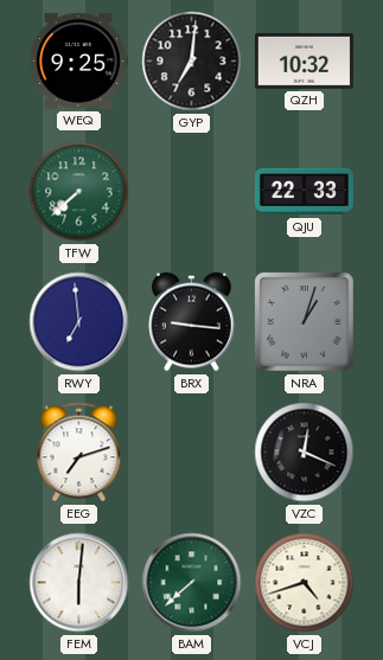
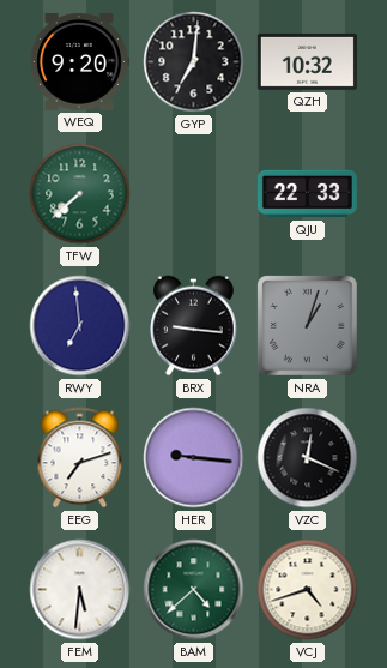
WEQ: 9:25 -> 9:20
HER: none -> 9:16
FEM: 6:01 -> 5:31
BAM: 7:38 -> 4:38
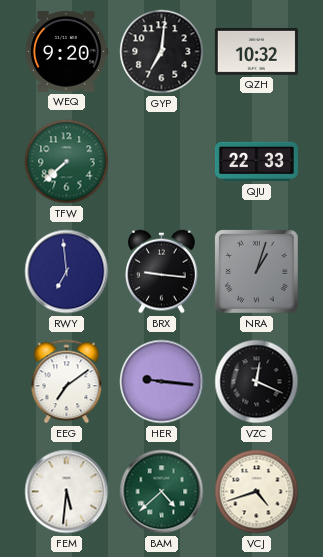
EEG: 7:12 -> 7:09
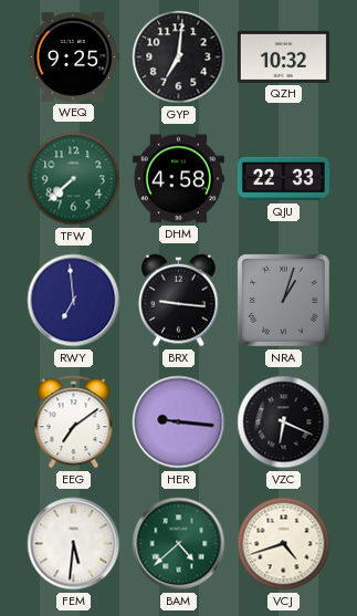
WEQ: 9:20 -> 9:25
DHM: none -> 4:58
VZC: 12:19 -> 6:19
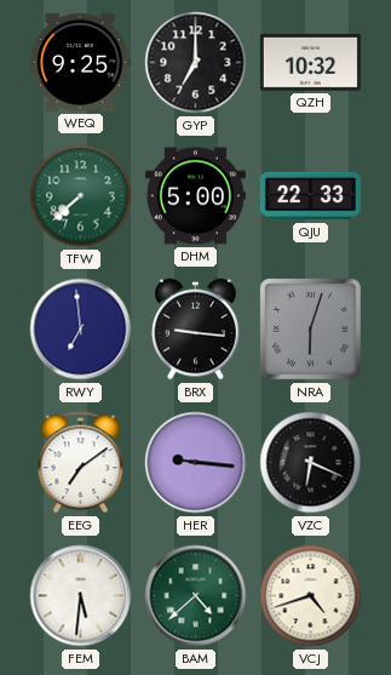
GYP: 7:01 -> 7:00
DHM: 4:58 -> 5:00
NRA: 1:03 -> 6:03
